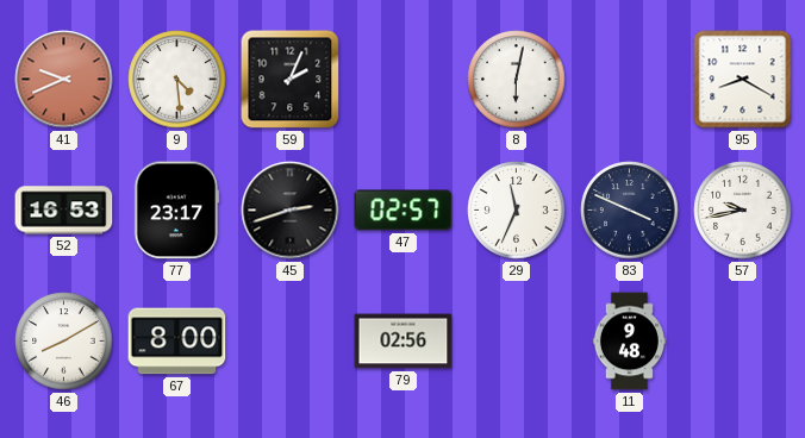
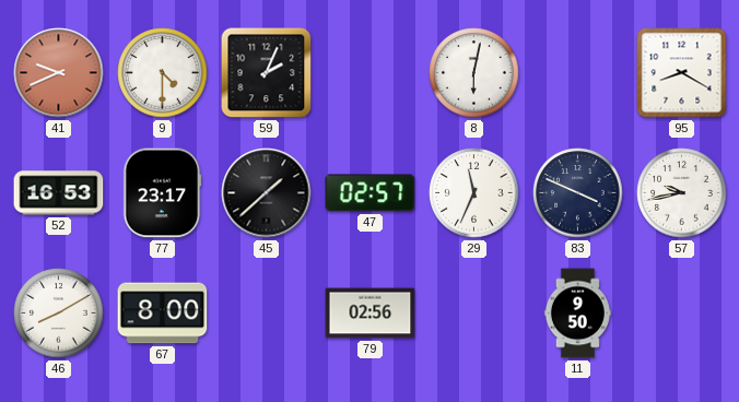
9: 4:29 -> 4:30
45: 2:42 -> 1:38
11: 9:48 -> 9:50
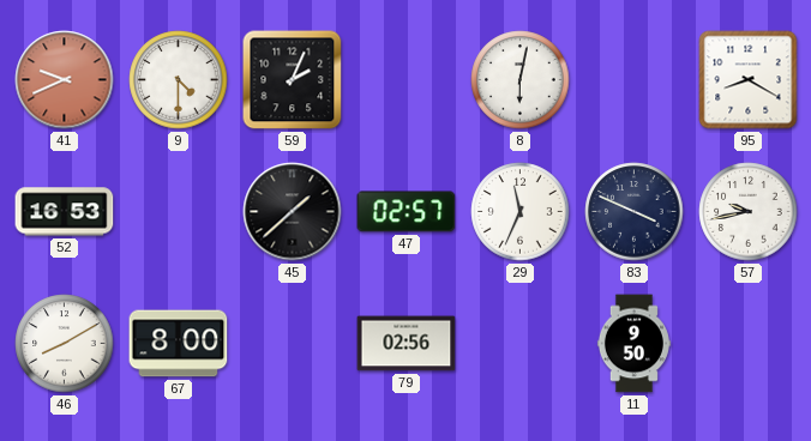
77: 23:17 -> none
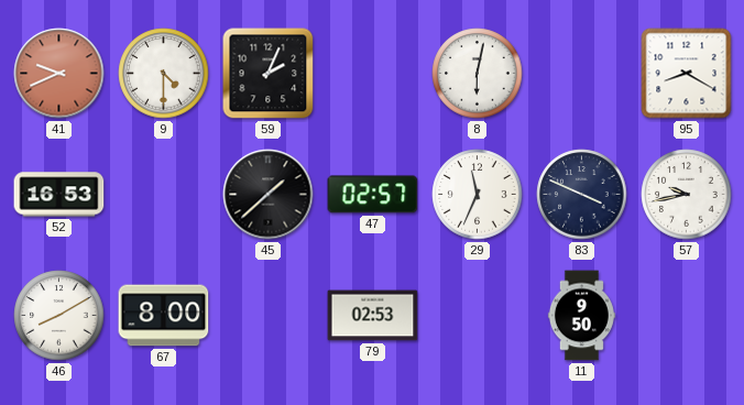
79: 02:56 -> 02:53
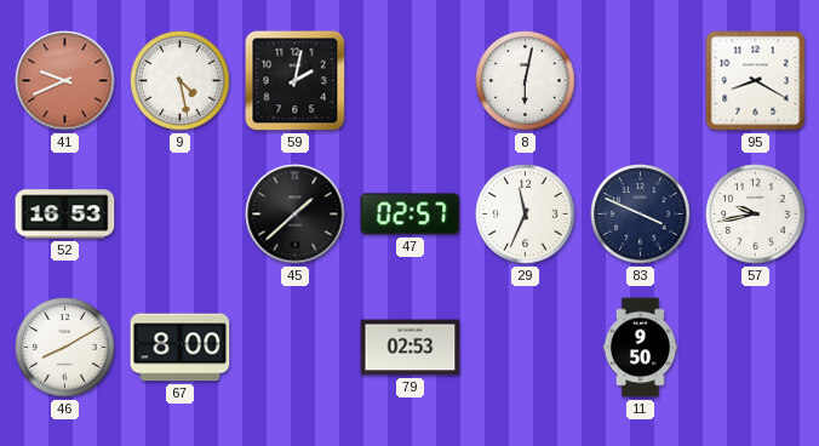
9: 4:30 -> 4:28
59: 2:04 -> 2:02
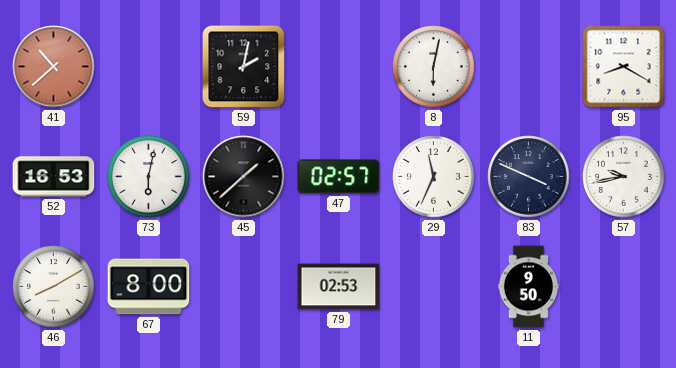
41: 9:41 -> 10:38
9: 4:28 -> none
73: none -> 6:02
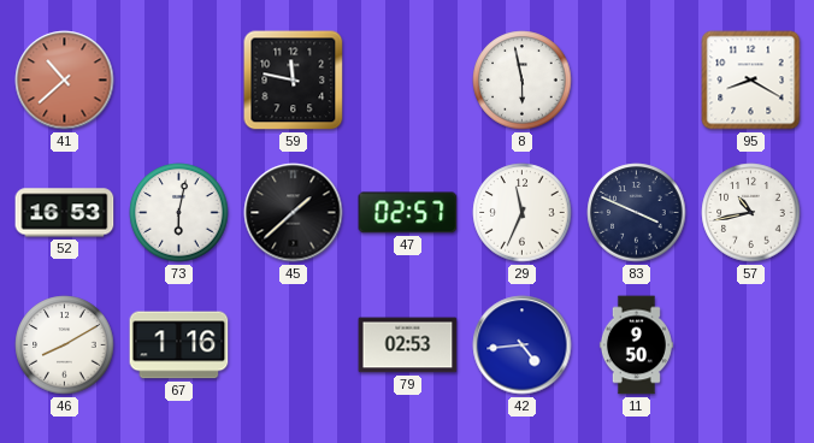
59: 2:02 -> 11:47
8: 6:02 -> 5:58
57: 9:43 -> 10:43
67: 8:00 -> 1:16
42: none -> 4:44
